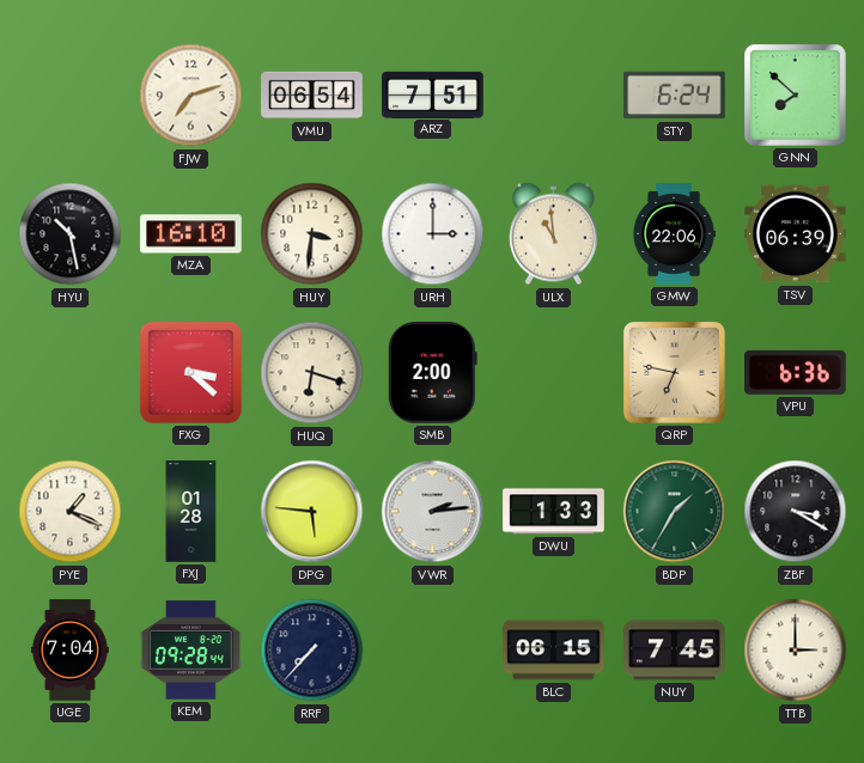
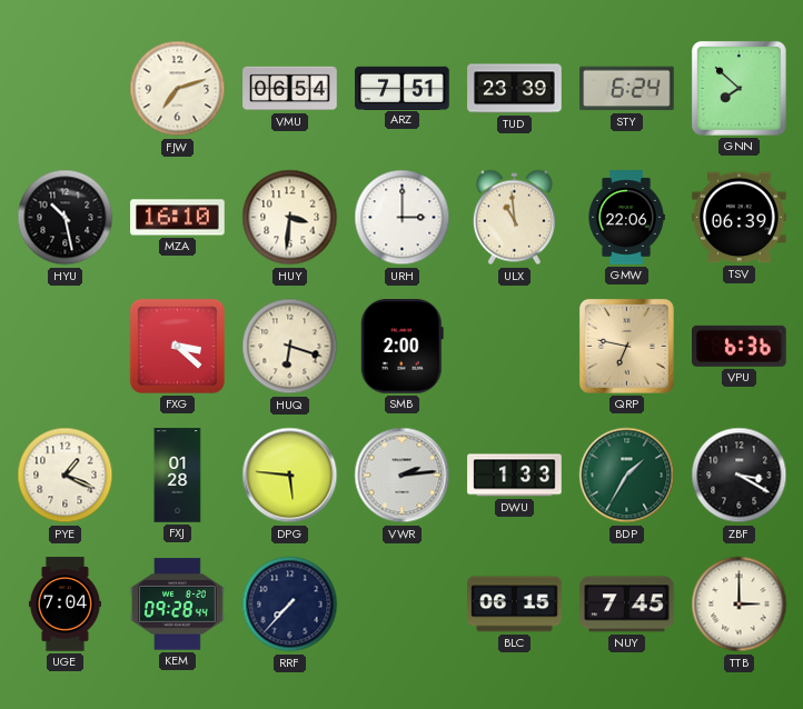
TUD: none -> 23:39
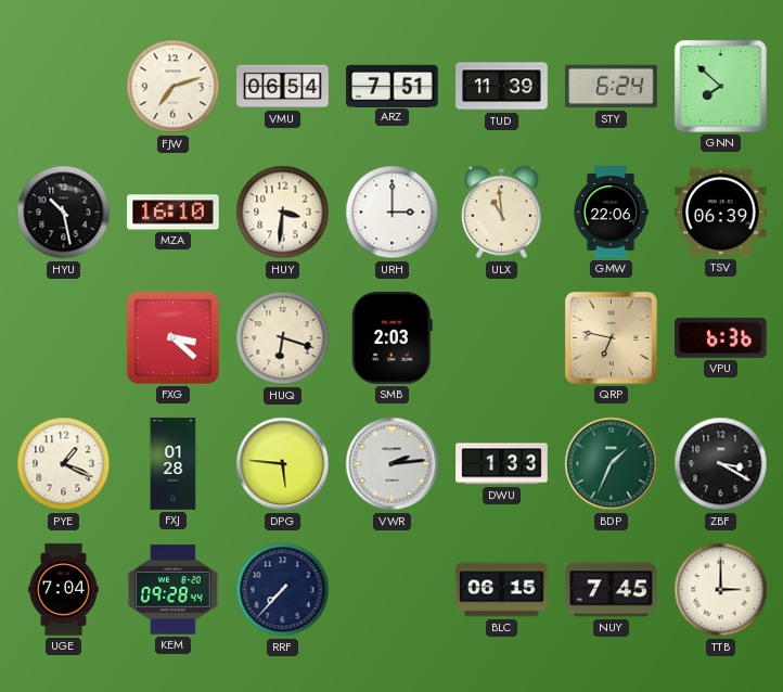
TUD: 23:39 -> 11:39
SMB: 2:00 -> 2:03
BDP: 1:35 -> 1:34
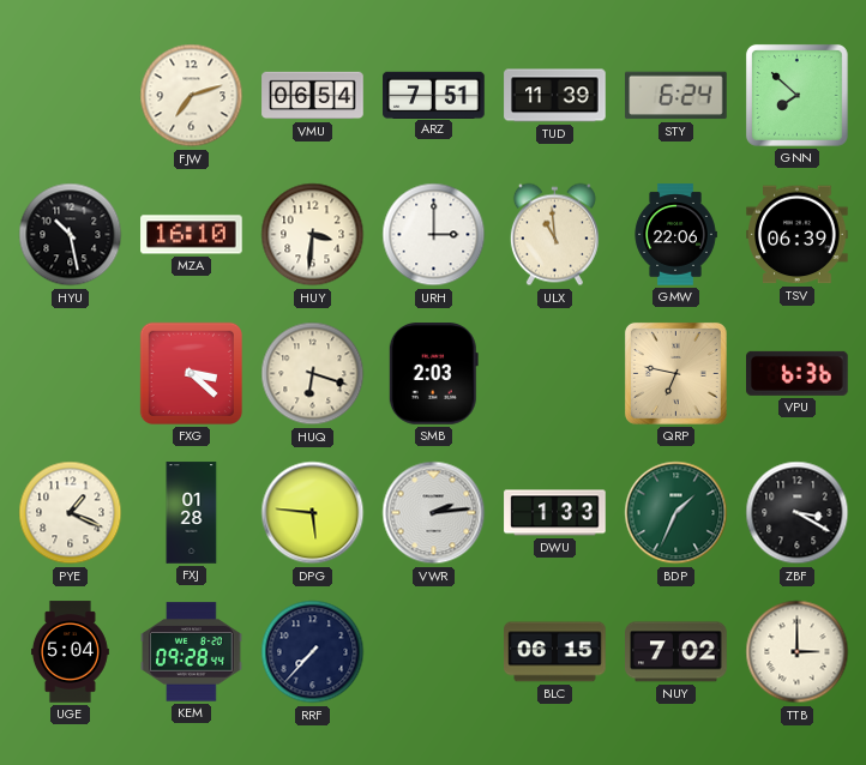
UGE: 7:04 -> 5:04
NUY: 7:45 -> 7:02
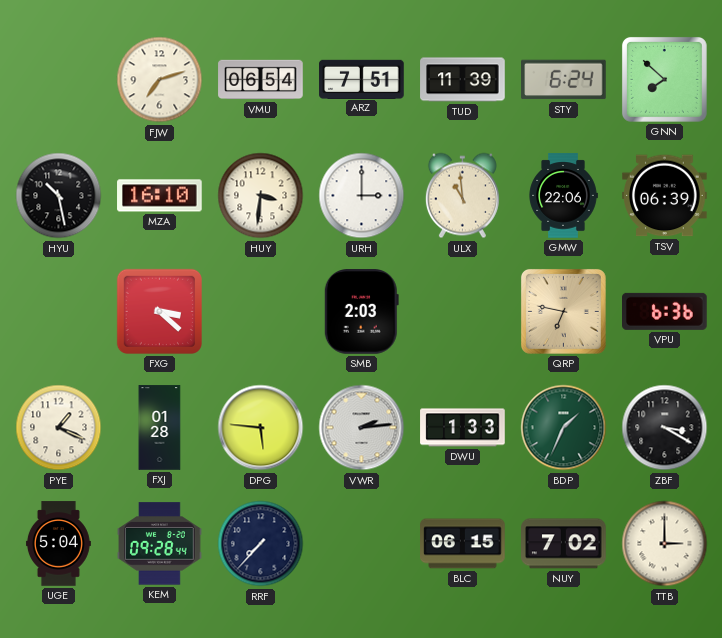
HUQ: 6:18 -> none
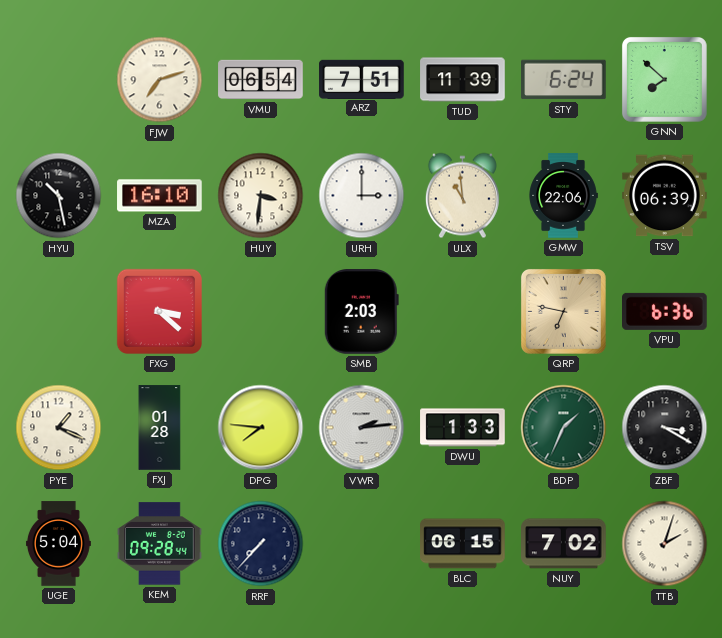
DPG: 5:46 -> 7:46
TTB: 3:00 -> 2:03
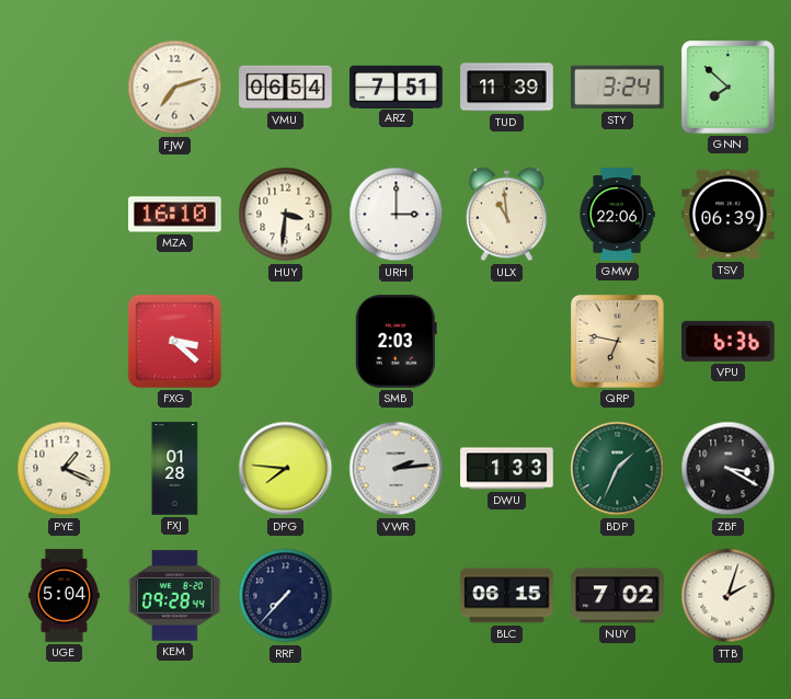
STY: 6:24 -> 3:24
HYU: 10:28 -> none
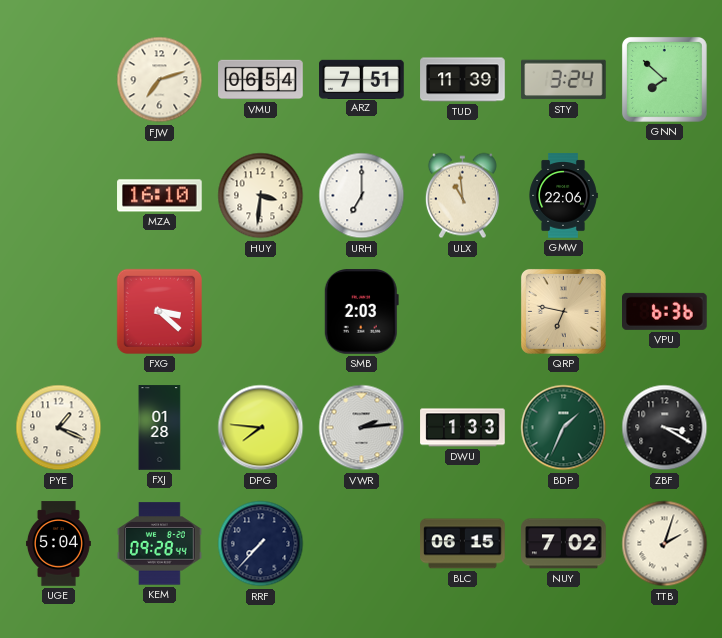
URH: 3:00 -> 7:00
TSV: 06:39 -> none
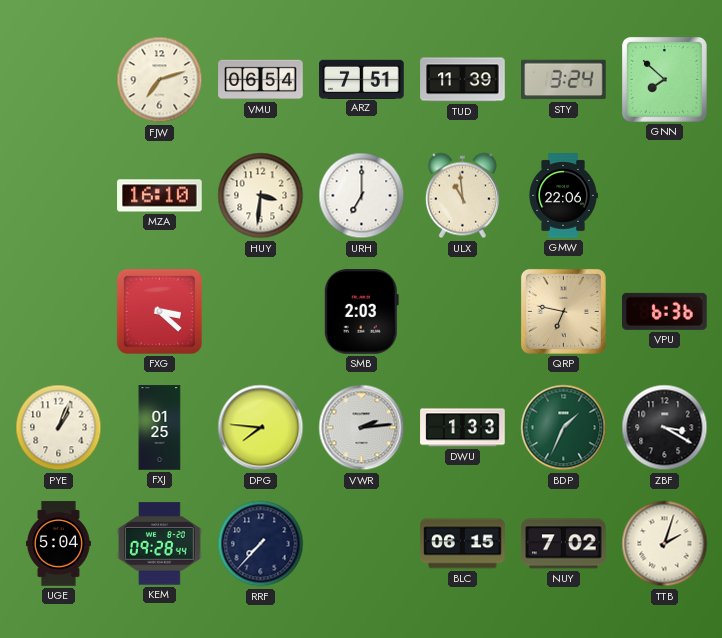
PYE: 1:19 -> 1:04
FXJ: 01:28 -> 01:25
